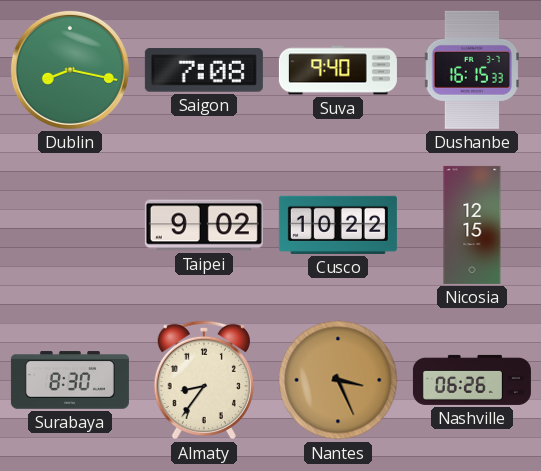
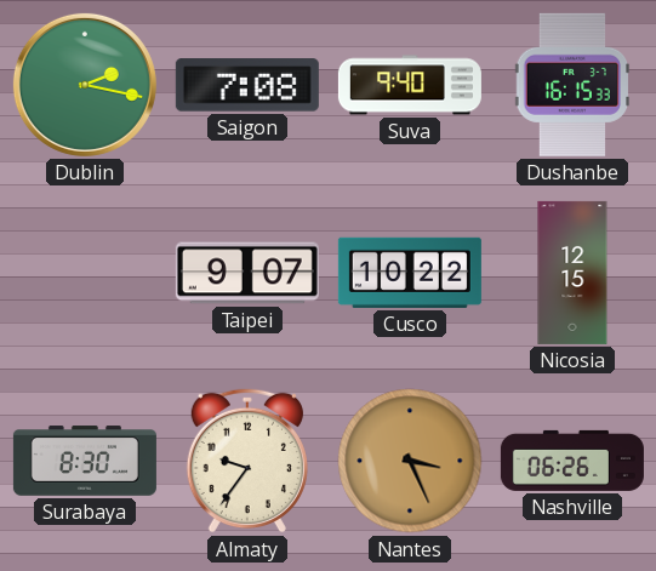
Dublin: 8:17 -> 2:17
Taipei: 9:02 -> 9:07
Almaty: 8:36 -> 9:36
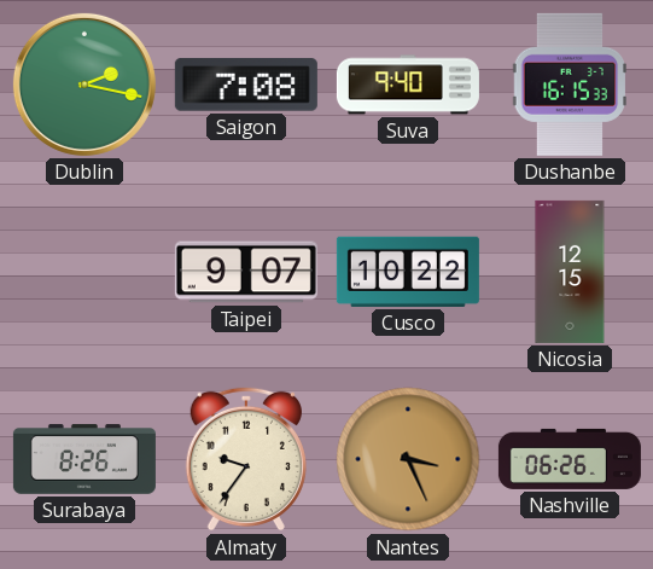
Surabaya: 8:30 -> 8:26
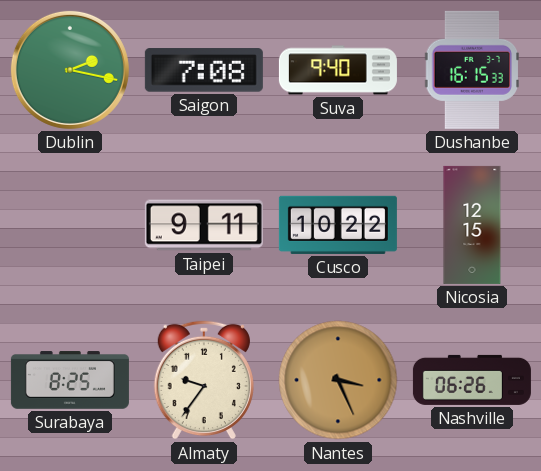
Taipei: 9:07 -> 9:11
Surabaya: 8:26 -> 8:25
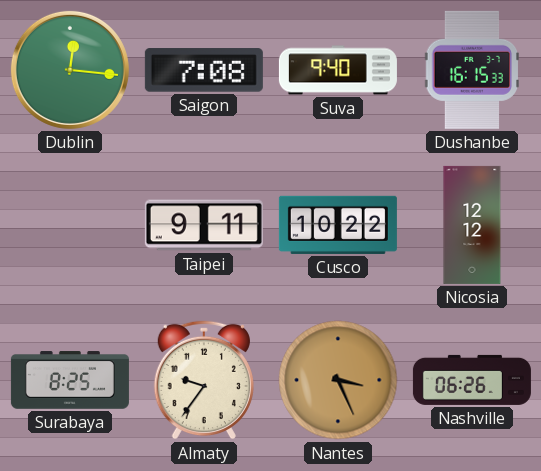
Dublin: 2:17 -> 12:16
Nicosia: 12:15 -> 12:12
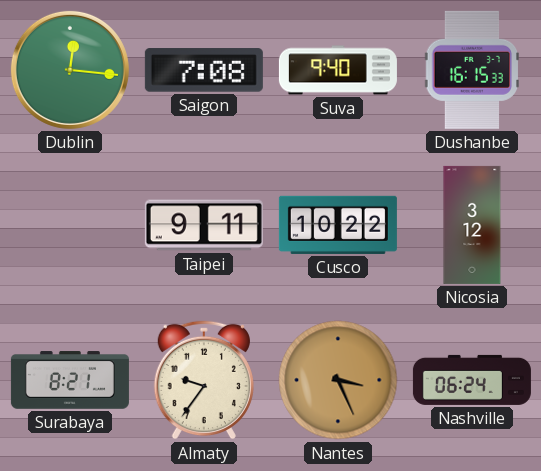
Nicosia: 12:12 -> 3:12
Surabaya: 8:25 -> 8:21
Nashville: 06:26 -> 06:24
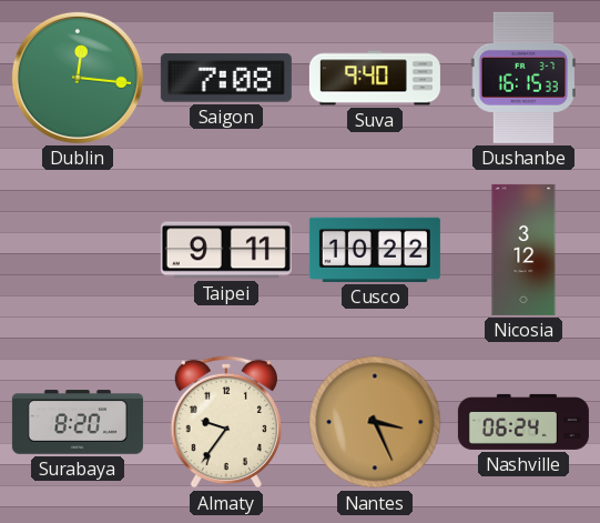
Surabaya: 8:21 -> 8:20
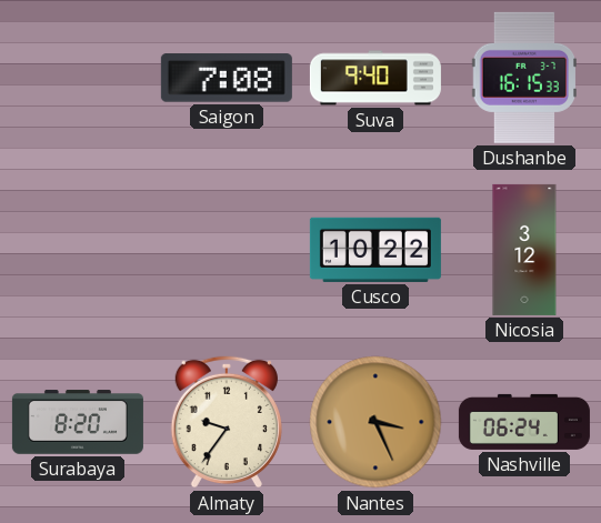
Dublin: 12:16 -> none
Taipei: 9:11 -> none
